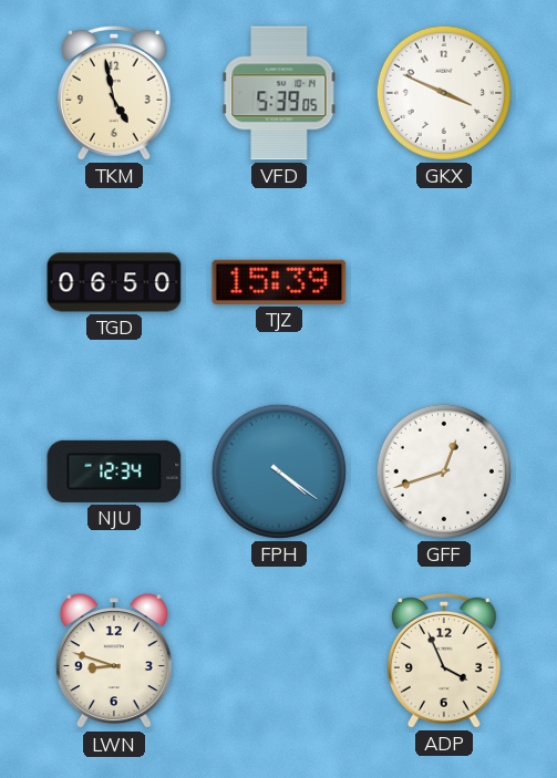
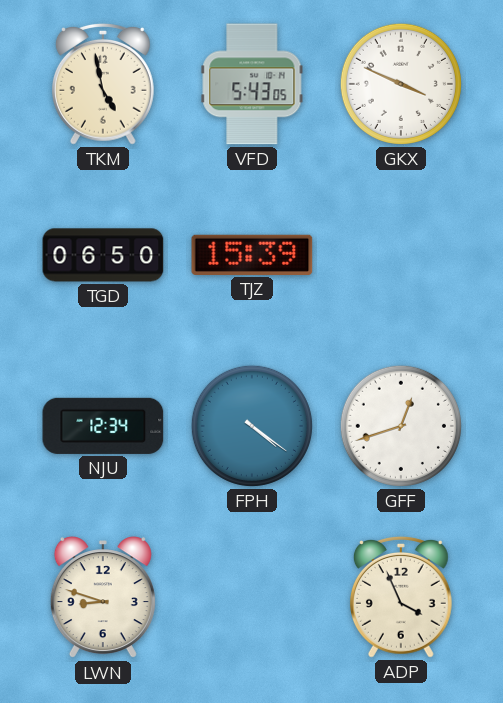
VFD: 5:39 -> 5:43
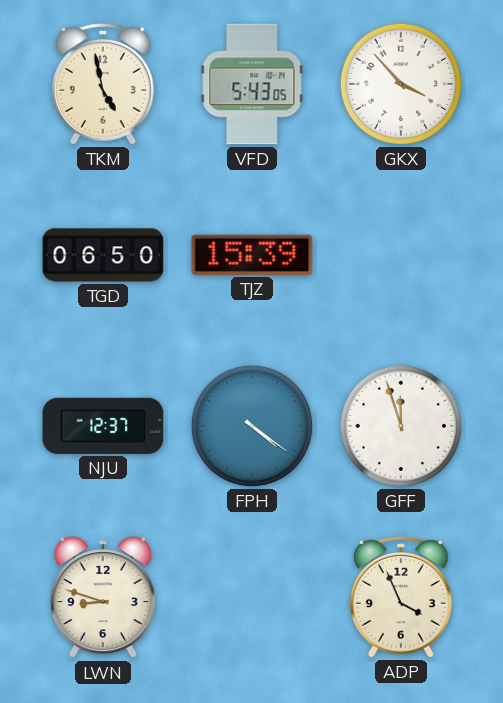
GKX: 3:49 -> 3:53
NJU: 12:34 -> 12:37
GFF: 12:42 -> 11:57
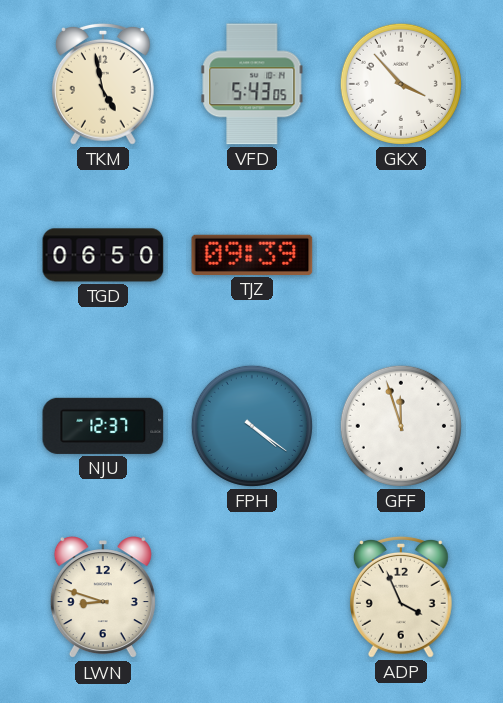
TJZ: 15:39 -> 09:39
